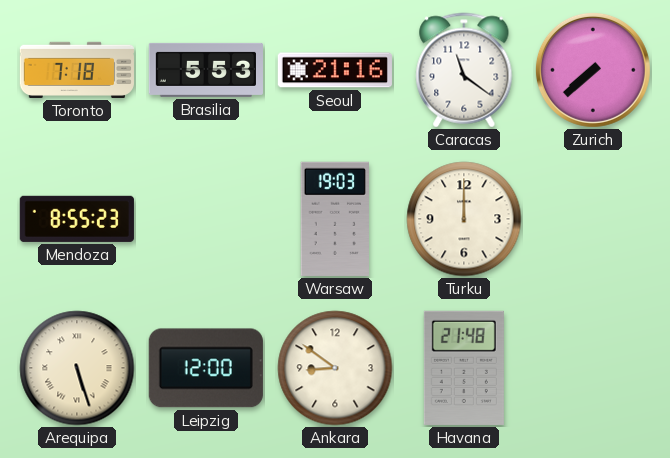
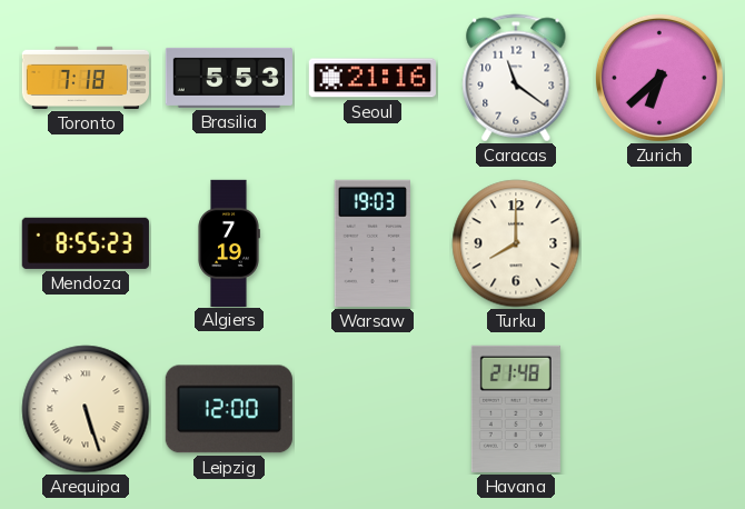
Zurich: 7:38 -> 6:38
Algiers: none -> 7:19
Turku: 12:00 -> 8:00
Ankara: 8:51 -> none
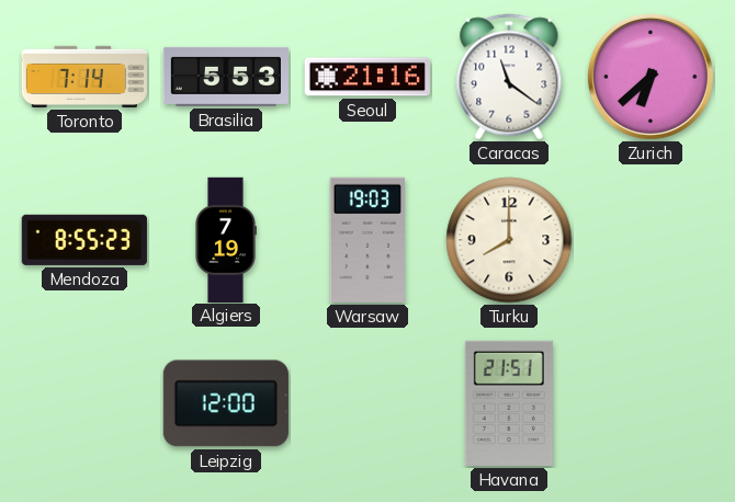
Toronto: 7:18 -> 7:14
Arequipa: 5:27 -> none
Havana: 21:48 -> 21:51
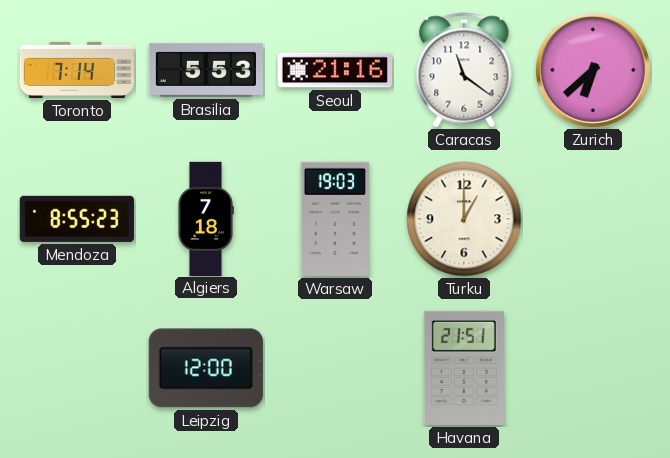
Algiers: 7:19 -> 7:18
Turku: 8:00 -> 1:00
